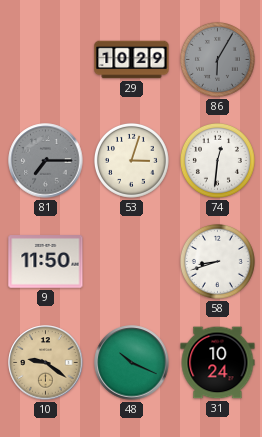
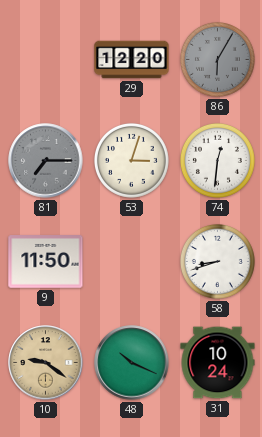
29: 10:29 -> 12:20
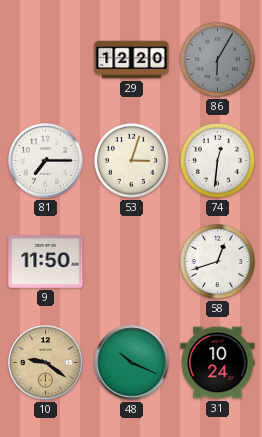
81 dial: grey -> white
58: 8:42 -> 12:42
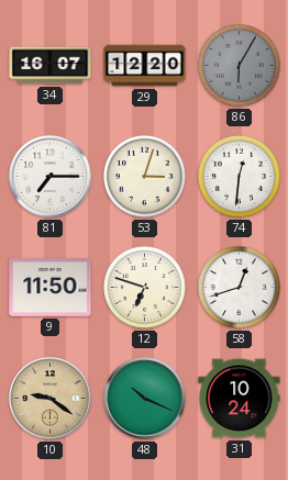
34: none -> 16:07
12: none -> 6:48
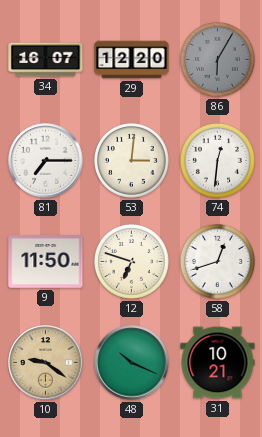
53: 3:03 -> 3:01
31: 10:24 -> 10:21
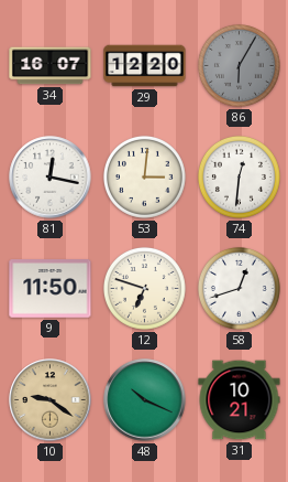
81: 7:15 -> 12:17
